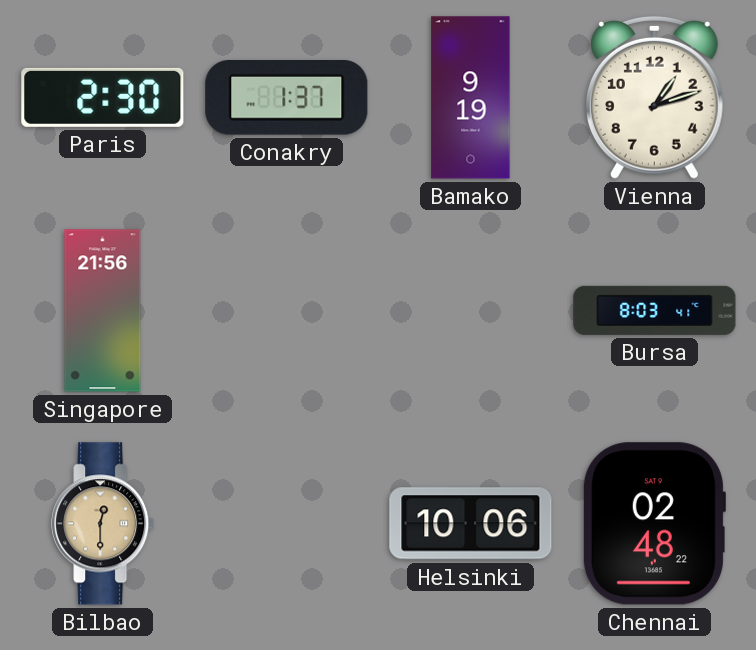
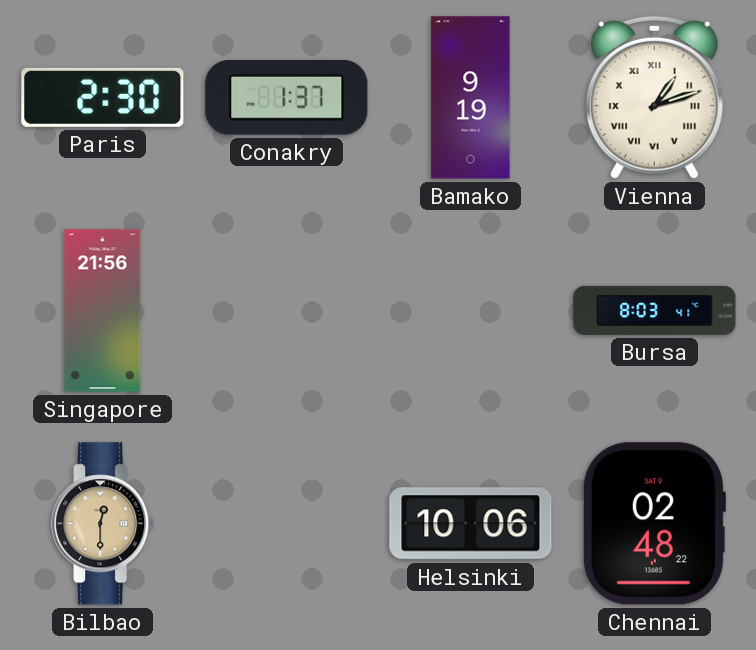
Vienna numerals: Arabic -> Roman
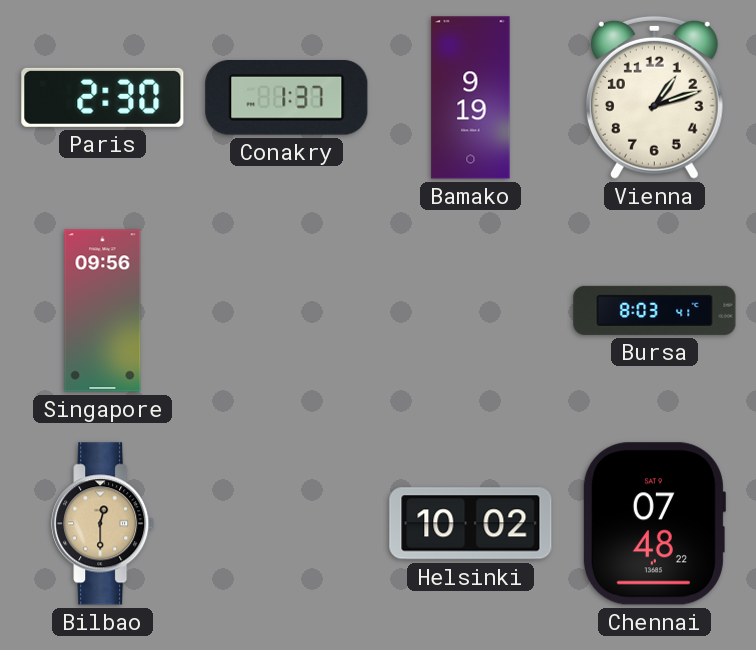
Vienna numerals: Roman -> Arabic
Singapore: 21:56 -> 09:56
Helsinki: 10:06 -> 10:02
Chennai: 02:48 -> 07:48
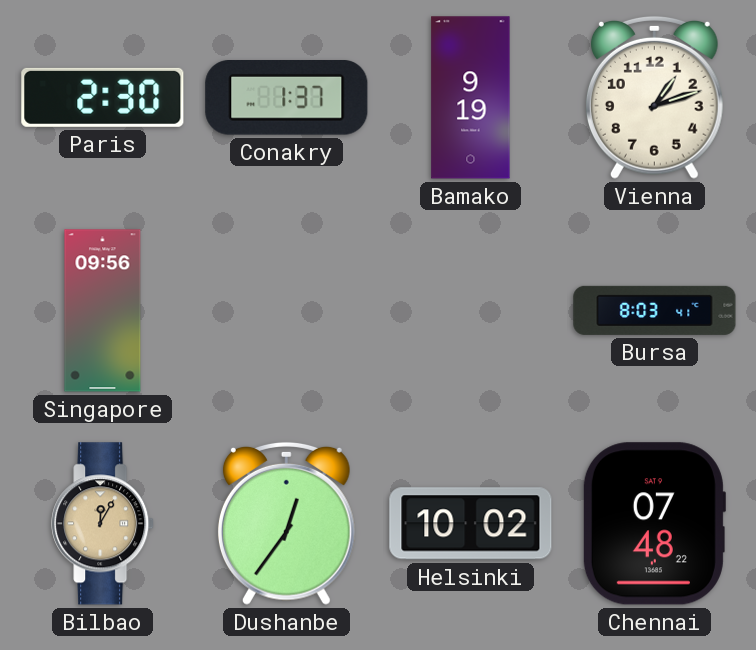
Bilbao: 12:30 -> 12:05
Dushanbe: none -> 12:36
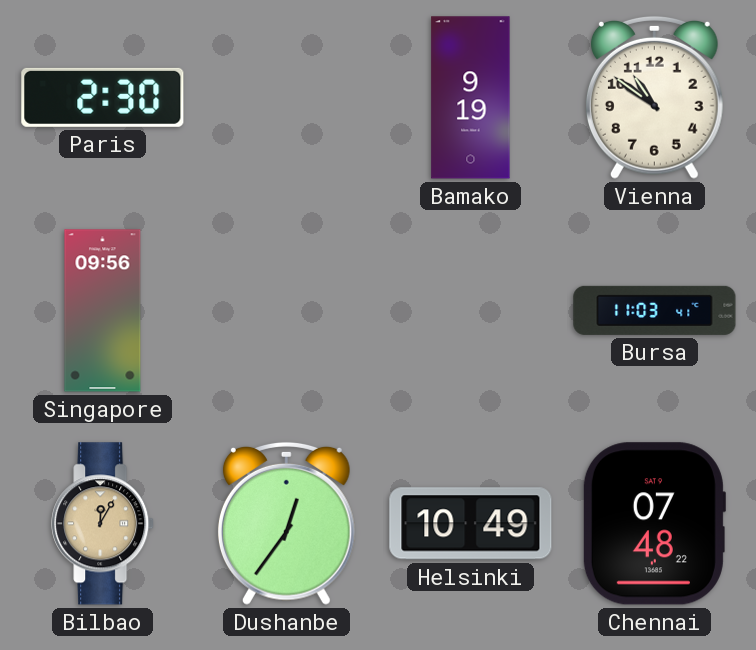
Conakry: 1:37 -> none
Vienna: 1:12 -> 10:51
Bursa: 8:03 -> 11:03
Helsinki: 10:02 -> 10:49
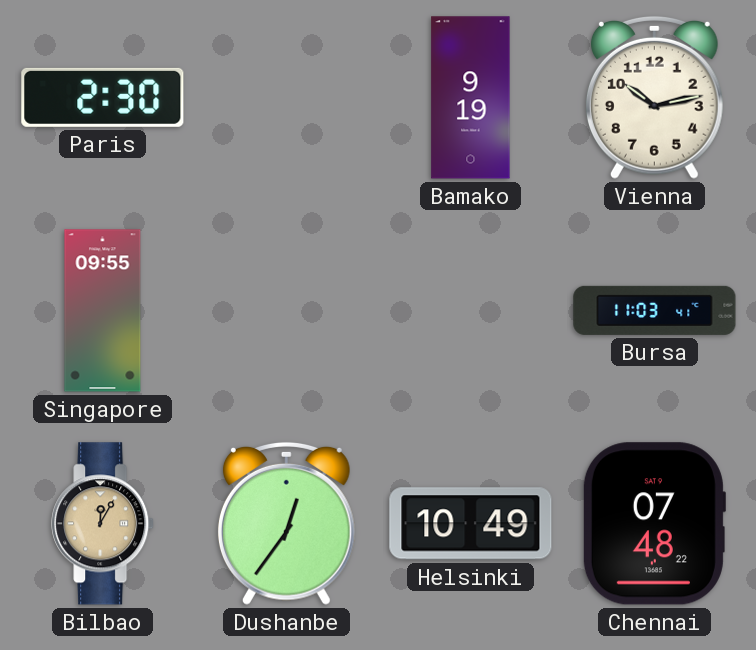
Vienna: 10:51 -> 10:13
Singapore: 09:56 -> 09:55
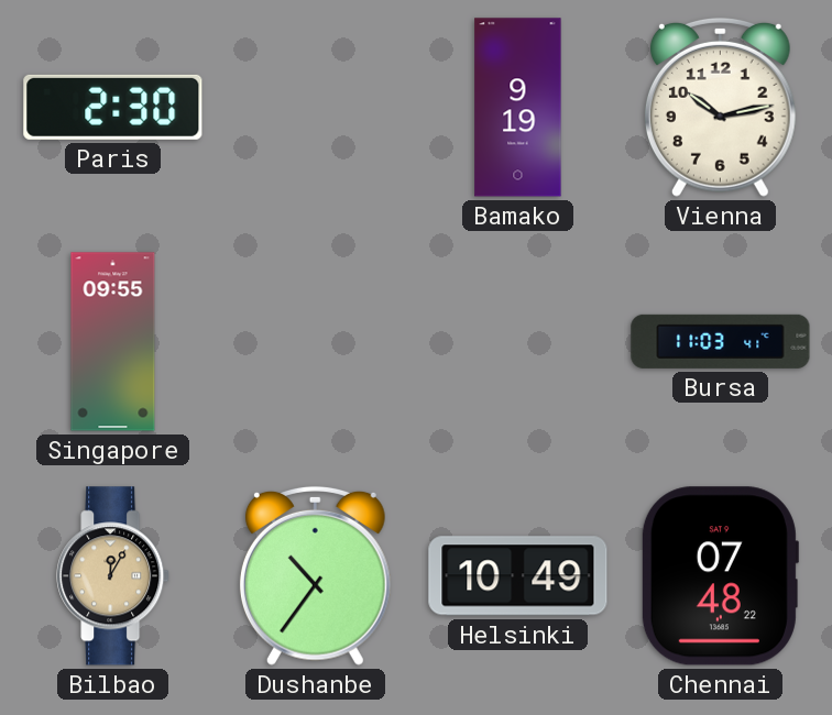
Dushanbe: 12:36 -> 10:36
